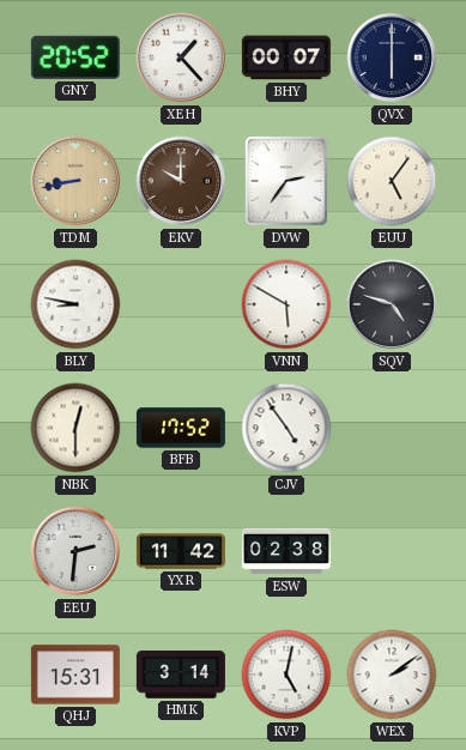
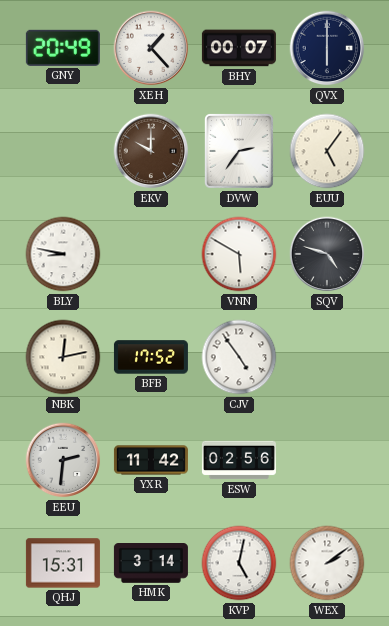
GNY: 20:52 -> 20:49
TDM: 8:43 -> none
NBK: 12:30 -> 12:13
ESW: 02:38 -> 02:56
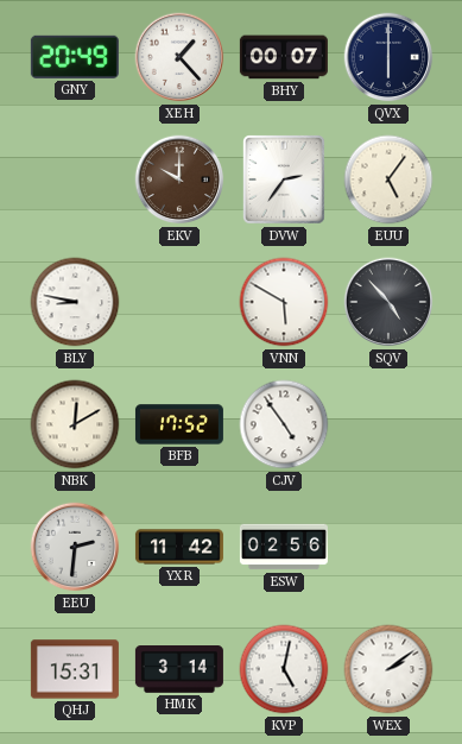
SQV: 4:48 -> 4:53
NBK: 12:13 -> 12:10
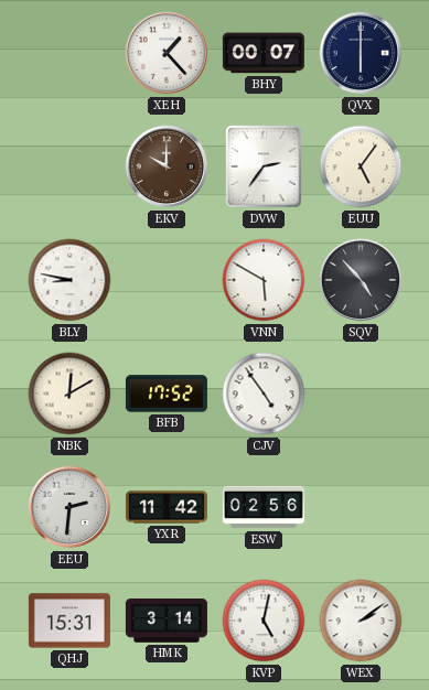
GNY: 20:49 -> none
